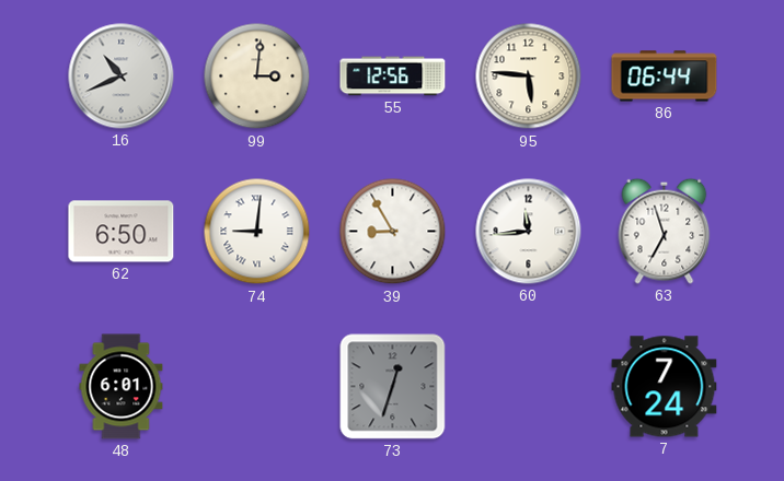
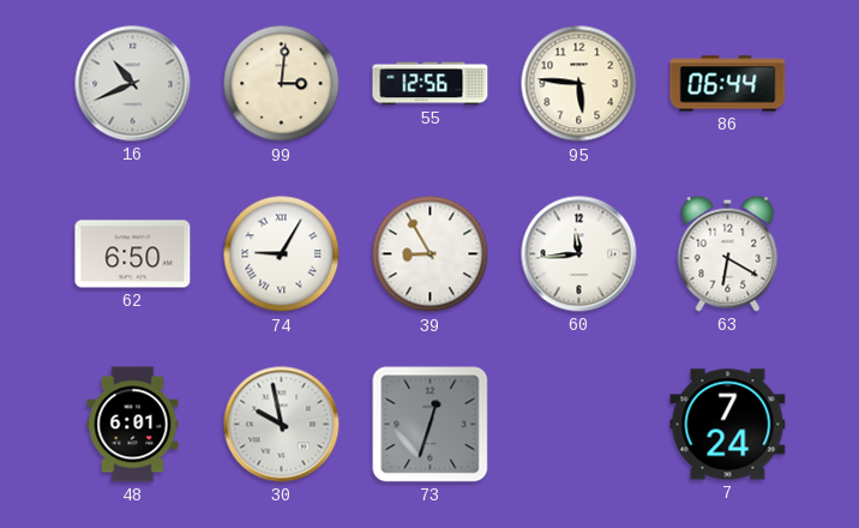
74: 9:01 -> 9:05
63: 6:57 -> 6:20
30: none -> 9:58
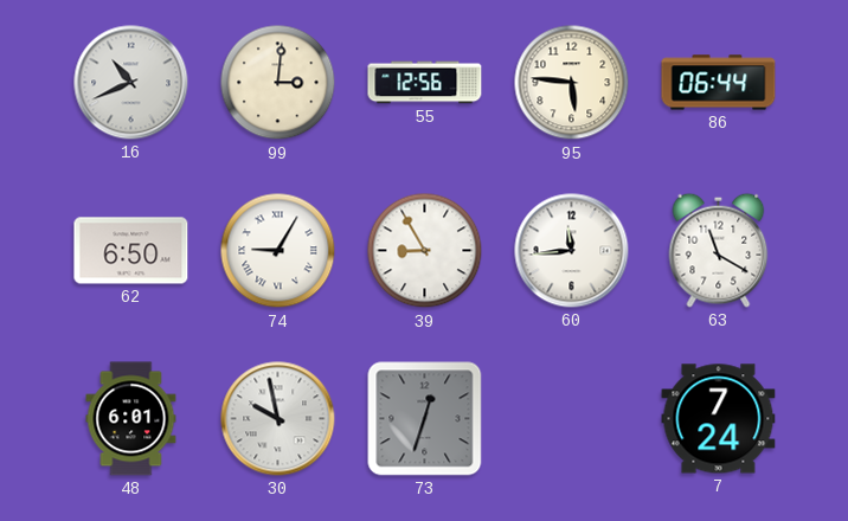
63: 6:20 -> 11:20
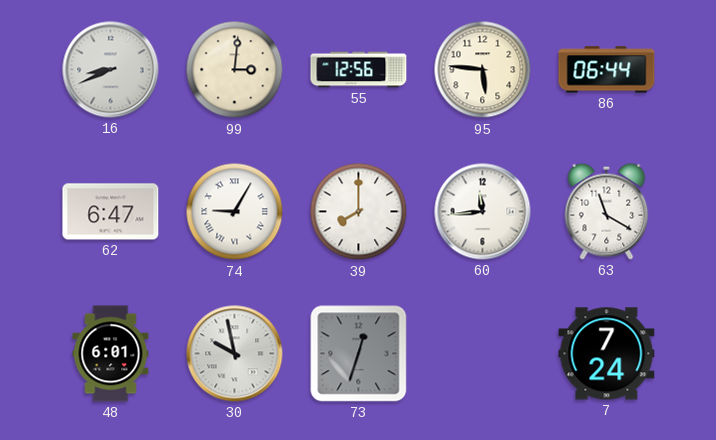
16: 10:41 -> 8:41
62: 6:50 -> 6:47
39: 8:55 -> 8:00
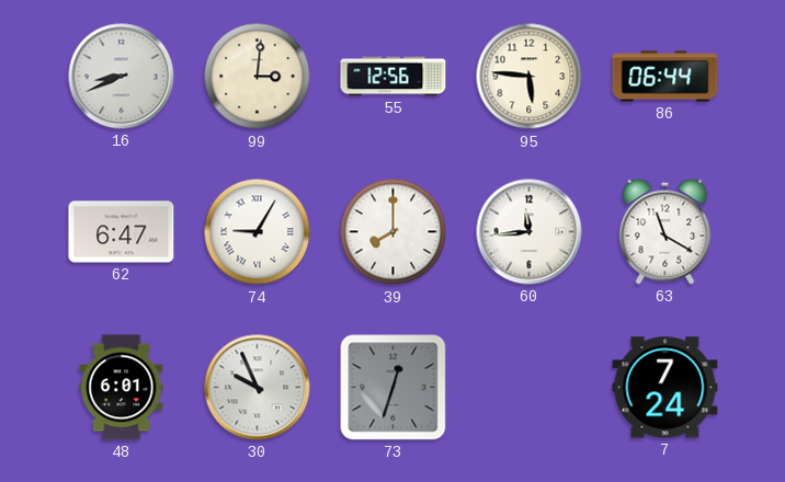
30: 9:58 -> 9:56
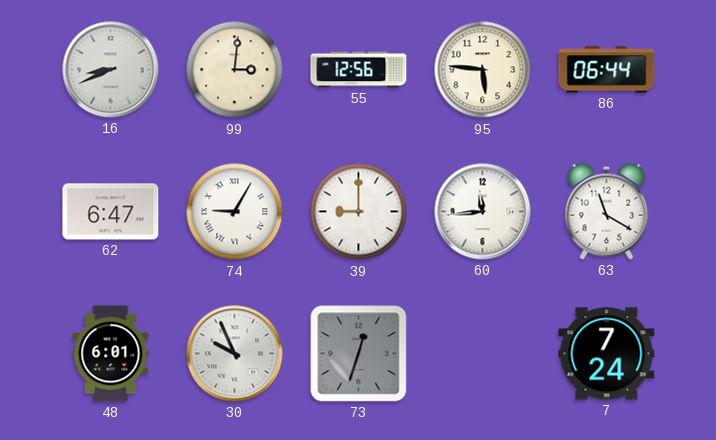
39: 8:00 -> 9:00
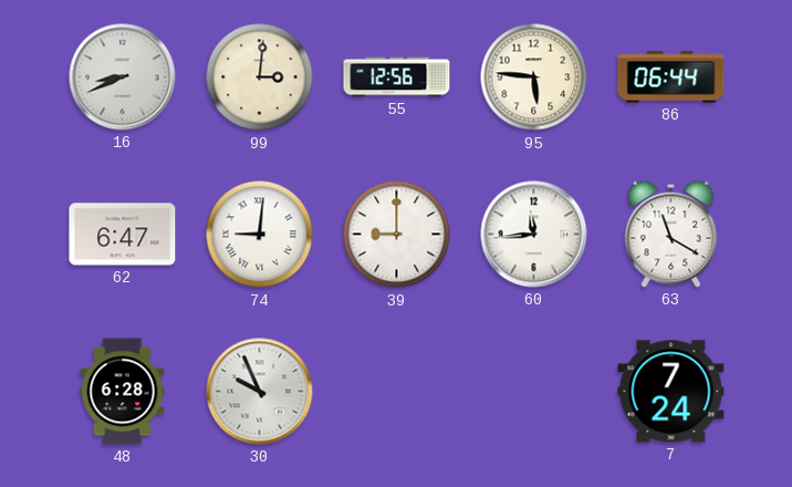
74: 9:05 -> 9:01
48: 6:01 -> 6:28
73: 12:33 -> none
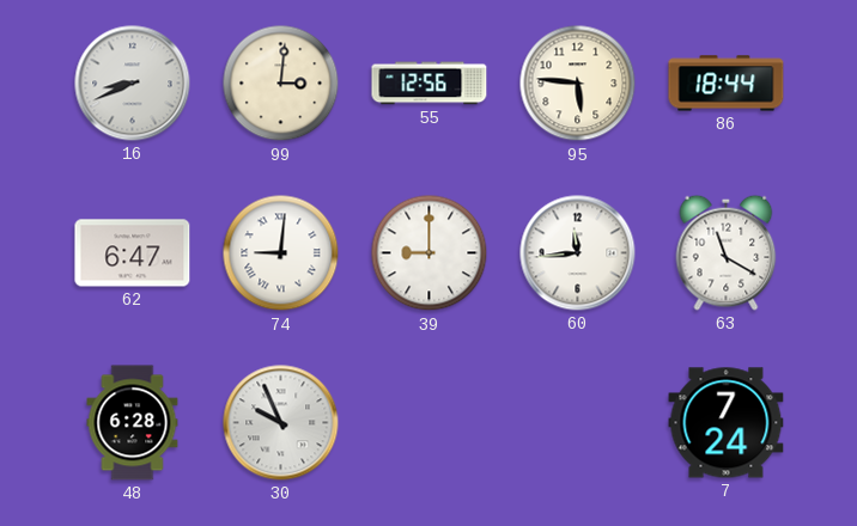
86: 06:44 -> 18:44
